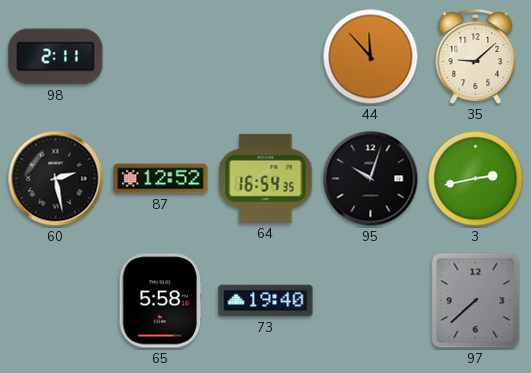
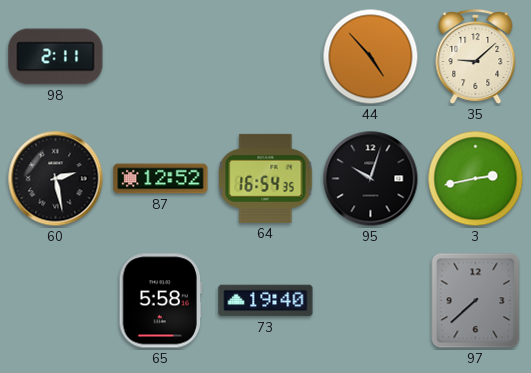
44: 11:53 -> 4:53
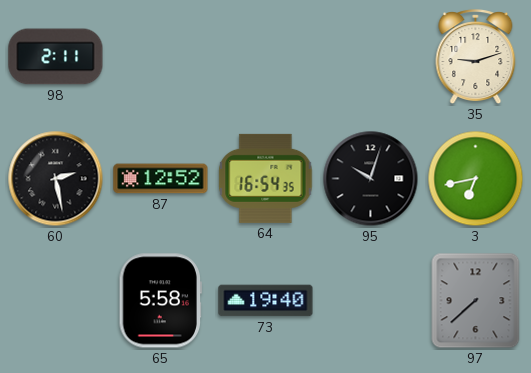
44: 4:53 -> none
35: 9:08 -> 9:12
3: 2:43 -> 6:43
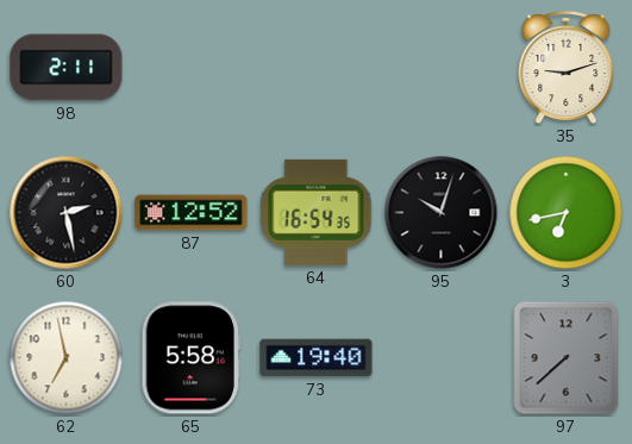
62: none -> 6:58
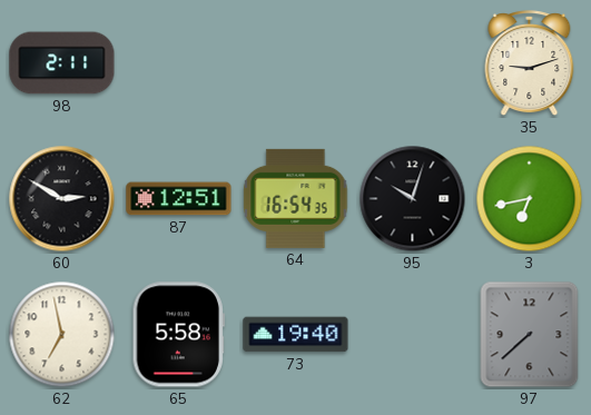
60: 2:28 -> 2:50
87: 12:52 -> 12:51
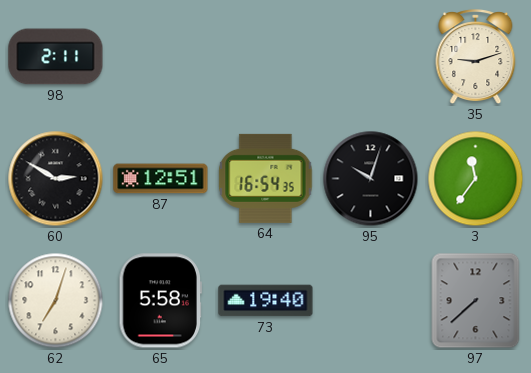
3: 6:43 -> 11:36
62: 6:58 -> 7:03
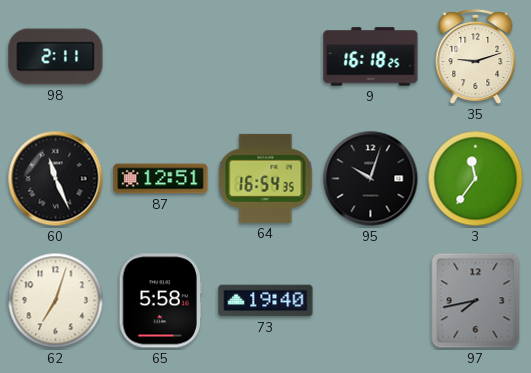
9: none -> 16:18
60: 2:50 -> 11:26
97: 7:38 -> 7:43
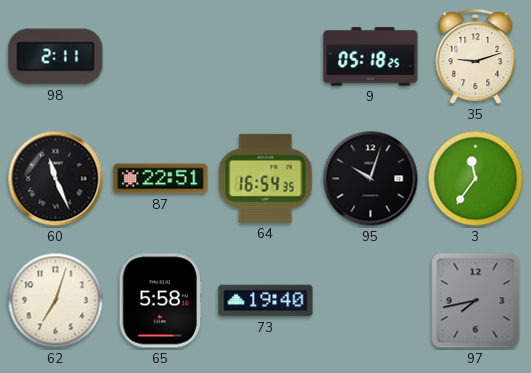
9: 16:18 -> 05:18
87: 12:51 -> 22:51
